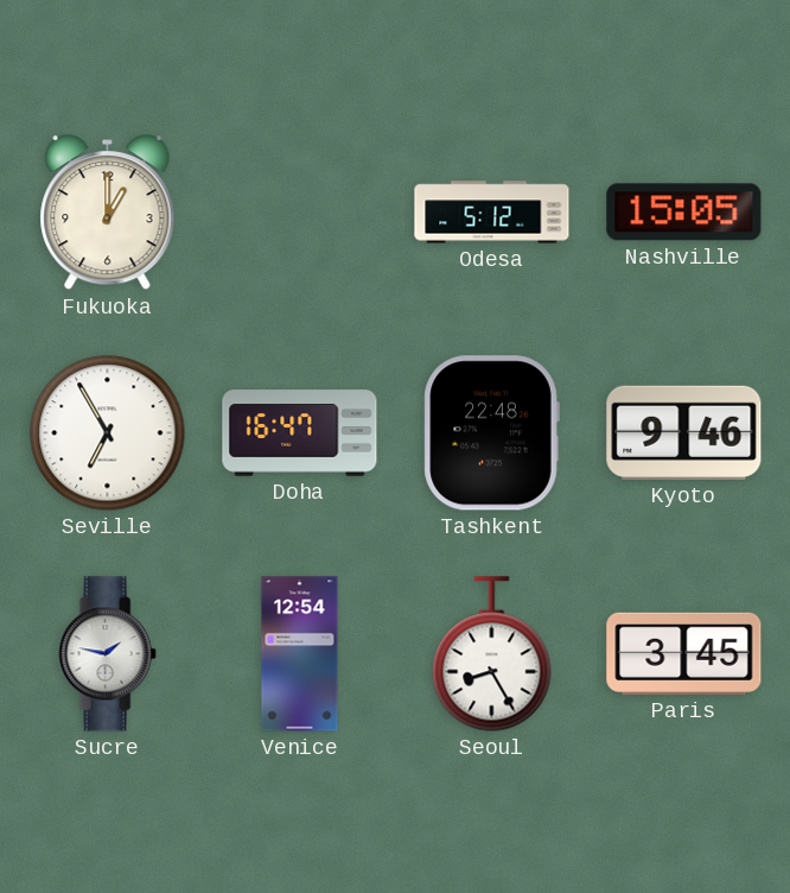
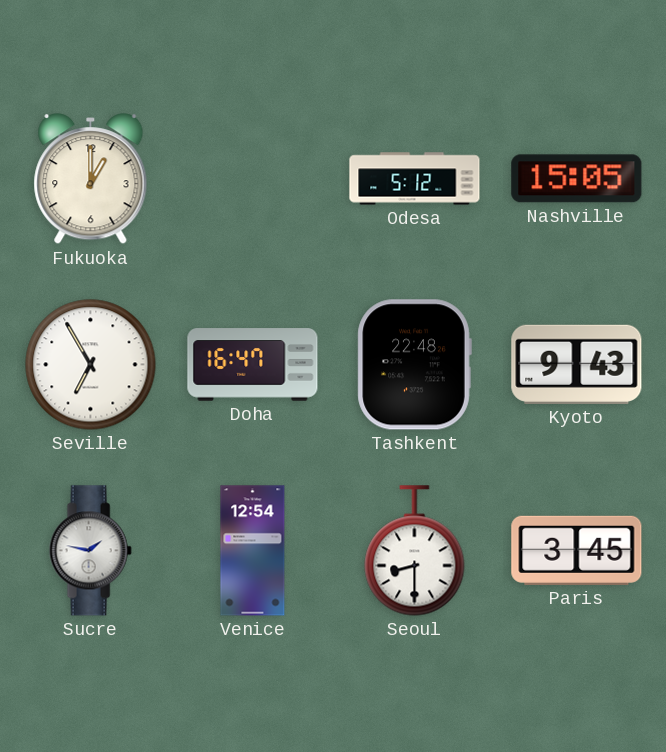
Kyoto: 9:46 -> 9:43
Seoul: 8:25 -> 8:30
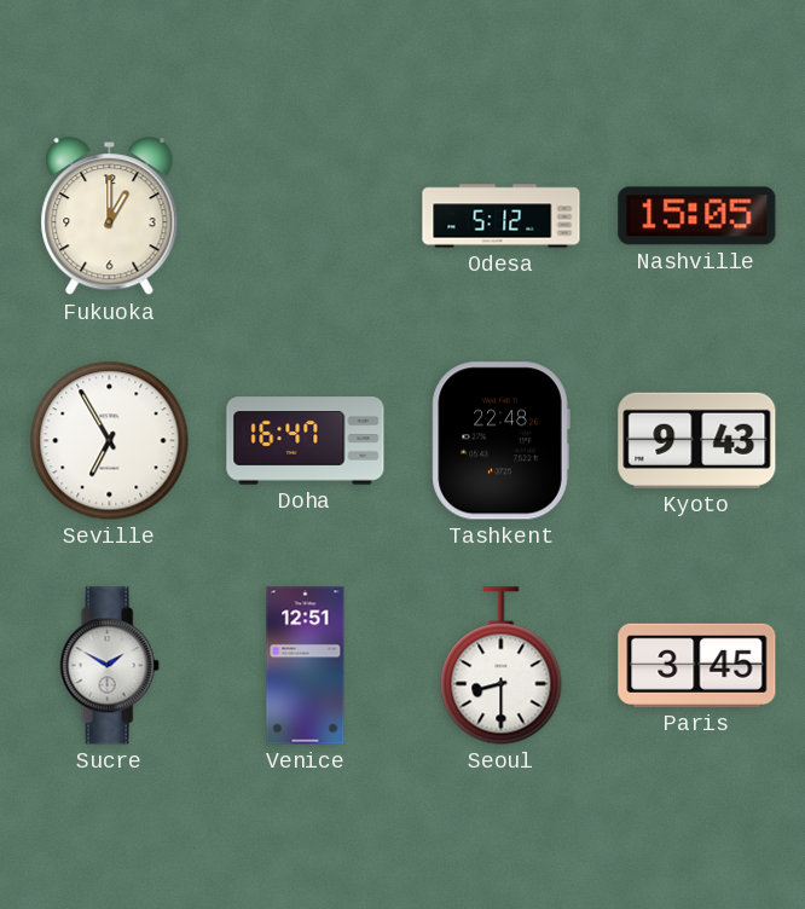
Sucre: 1:47 -> 1:50
Venice: 12:54 -> 12:51
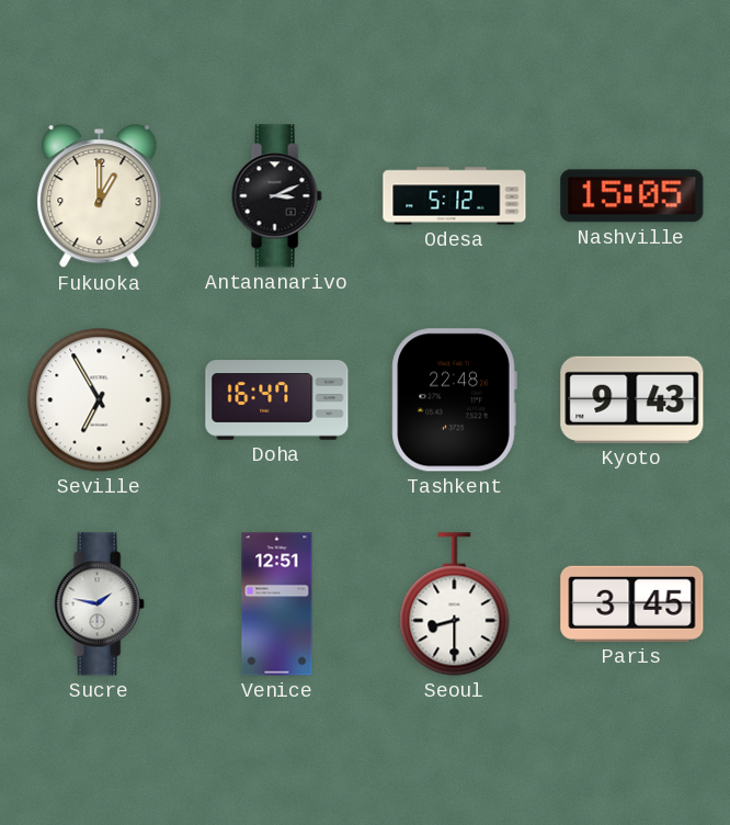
Antananarivo: none -> 3:11
Sucre: 1:50 -> 1:47
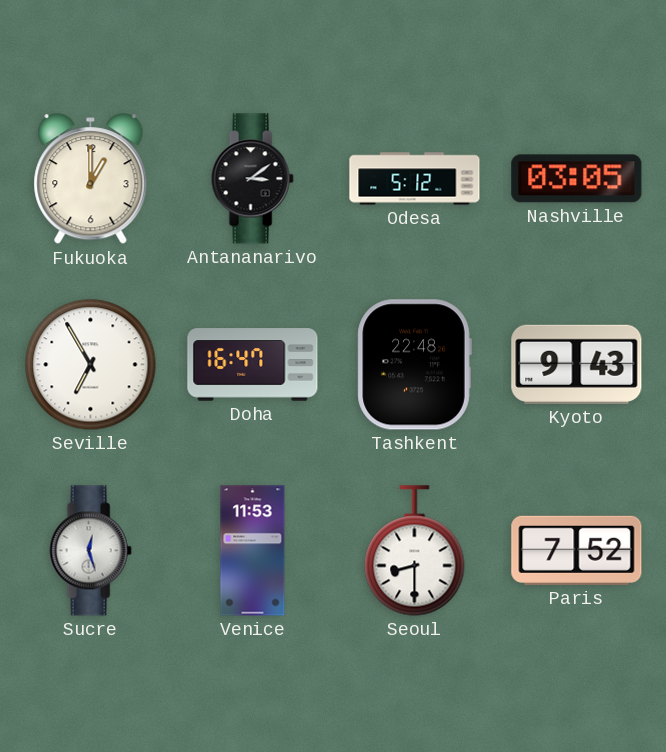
Antananarivo: 3:11 -> 3:09
Nashville: 15:05 -> 03:05
Sucre: 1:47 -> 12:27
Venice: 12:51 -> 11:53
Paris: 3:45 -> 7:52
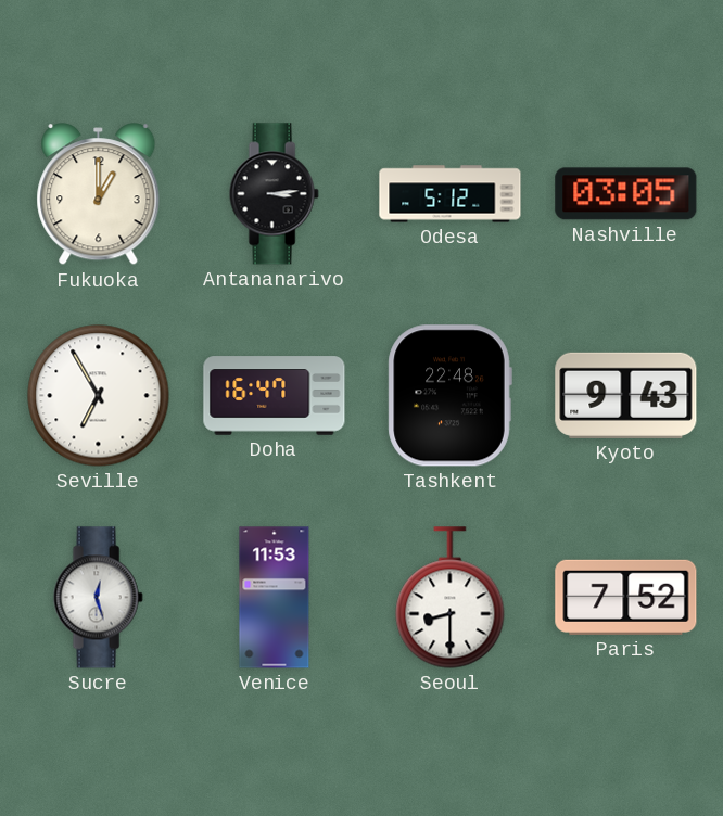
Antananarivo: 3:09 -> 3:14
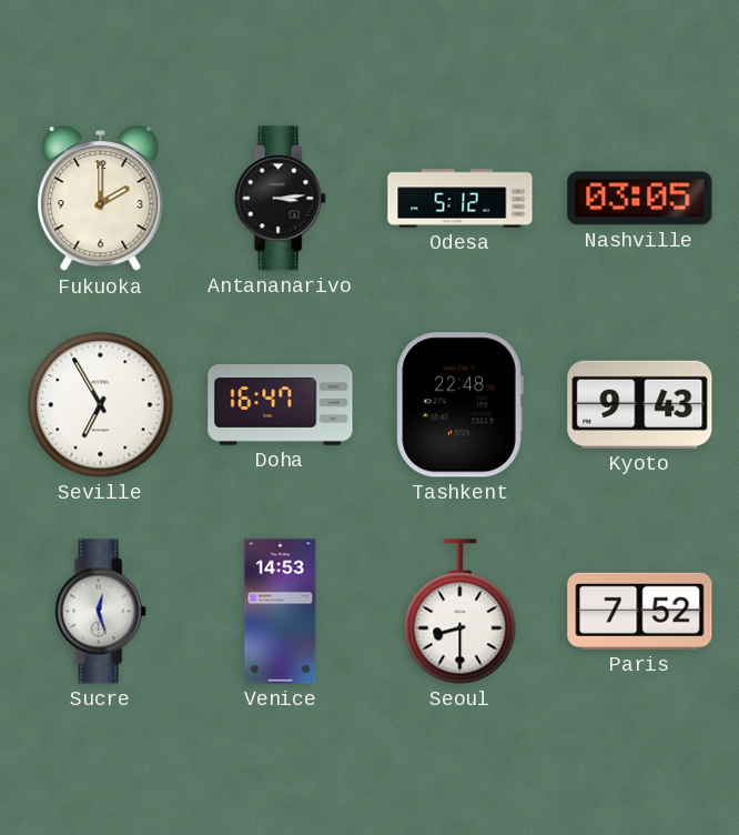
Fukuoka: 1:00 -> 2:00
Venice: 11:53 -> 14:53
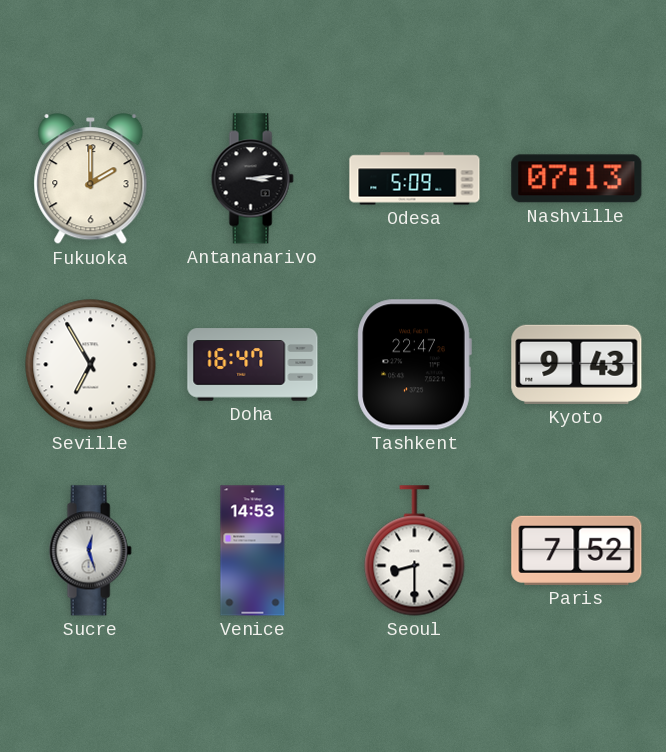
Odesa: 5:12 -> 5:09
Nashville: 03:05 -> 07:13
Tashkent: 22:48 -> 22:47
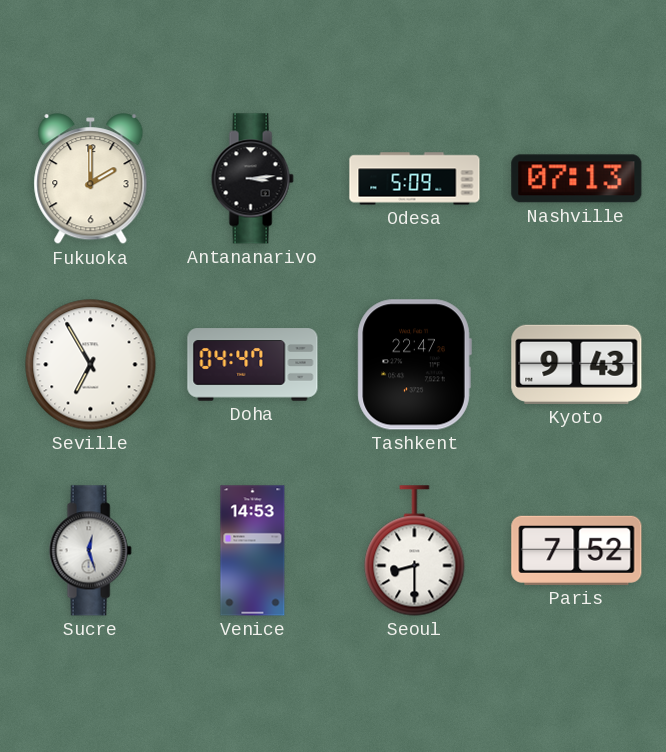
Doha: 16:47 -> 04:47
